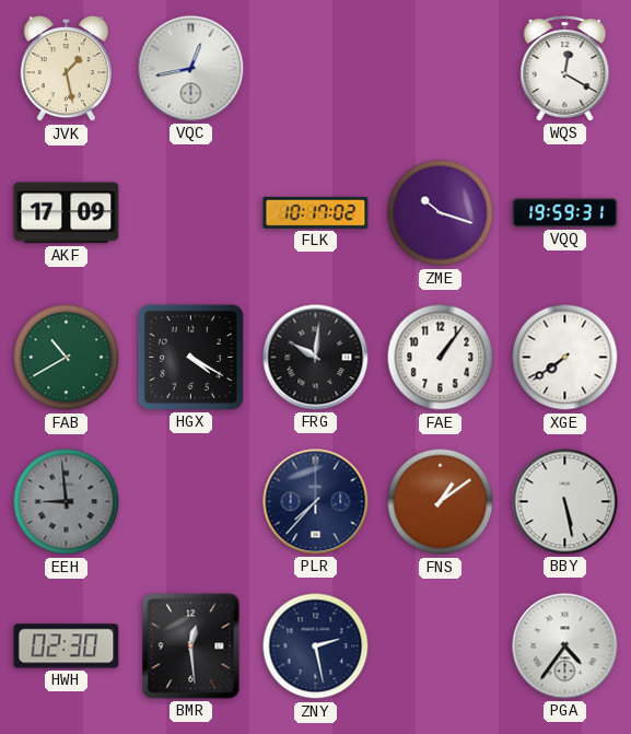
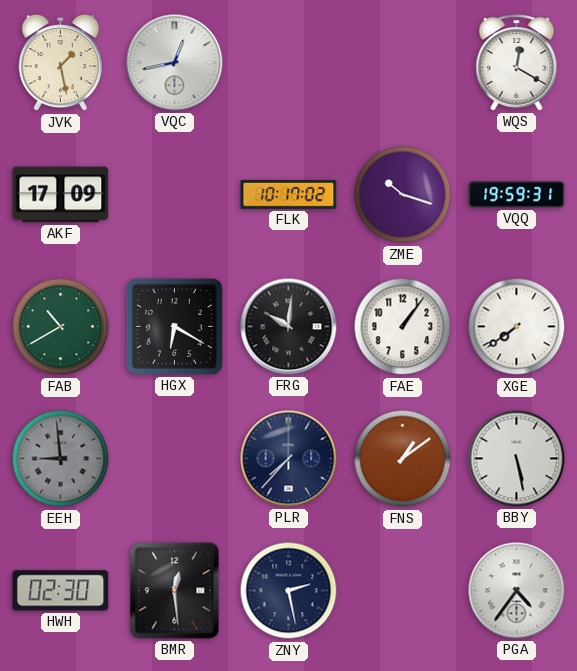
HGX: 4:20 -> 6:20
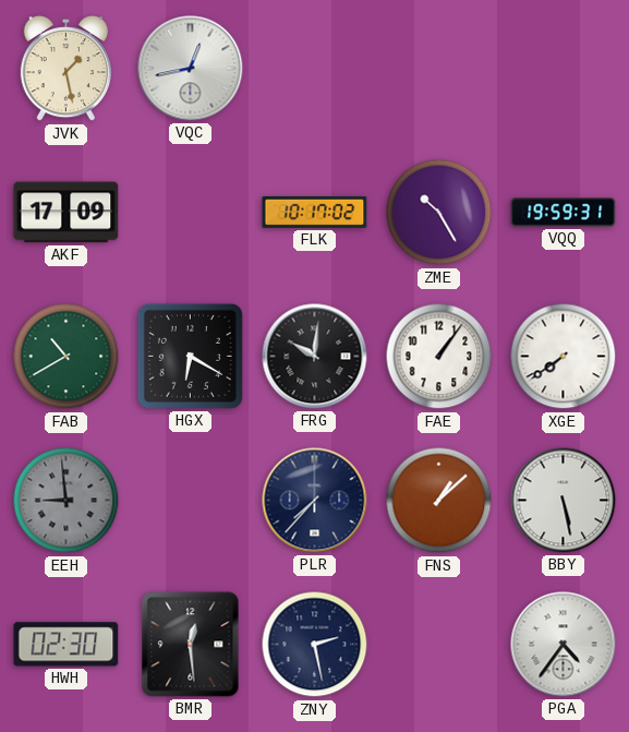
WQS: 12:20 -> none
ZME: 10:18 -> 10:25
FNS: 1:09 -> 1:08
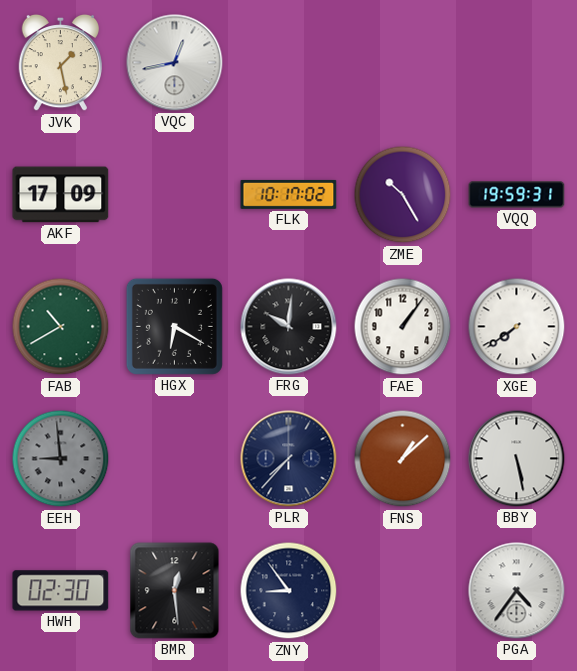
ZNY: 2:28 -> 8:54
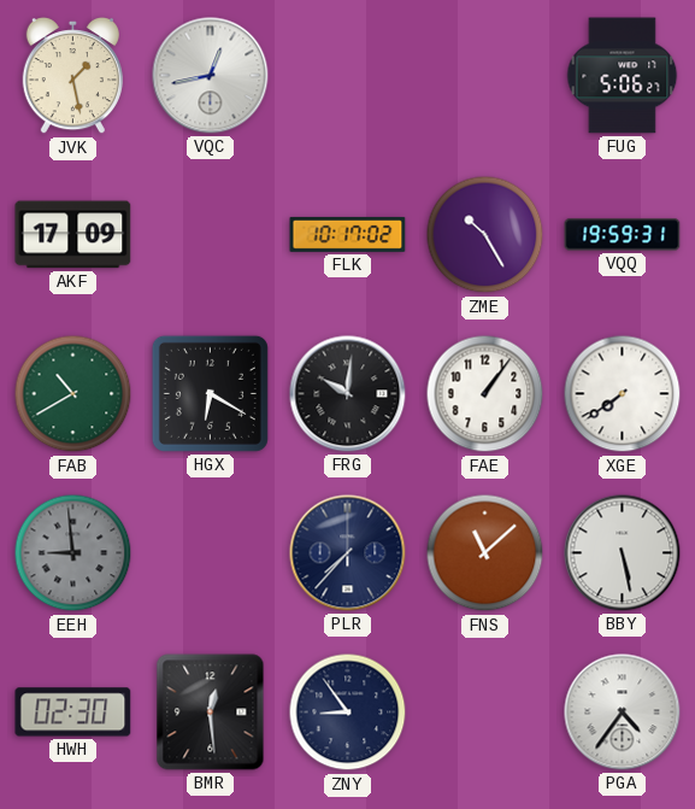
FUG: none -> 5:06
FNS: 1:08 -> 11:08
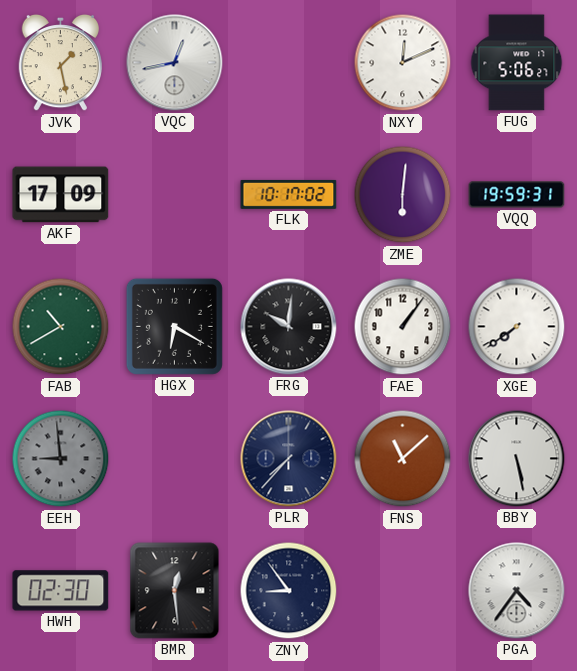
NXY: none -> 12:11
ZME: 10:25 -> 6:01
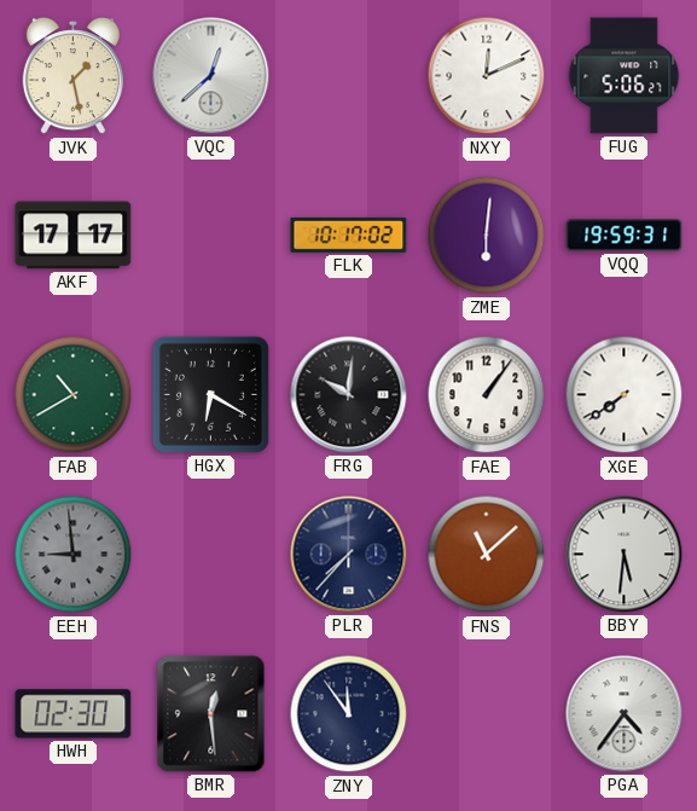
VQC: 12:43 -> 12:38
AKF: 17:09 -> 17:17
BBY: 5:28 -> 5:31
ZNY: 8:54 -> 11:54
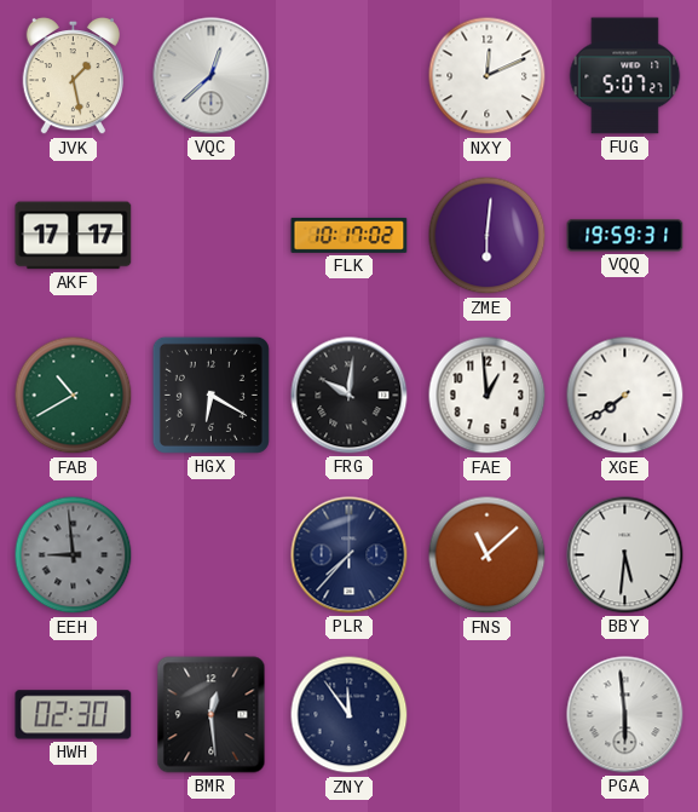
FUG: 5:06 -> 5:07
FAE: 1:06 -> 12:59
PGA: 4:36 -> 5:59
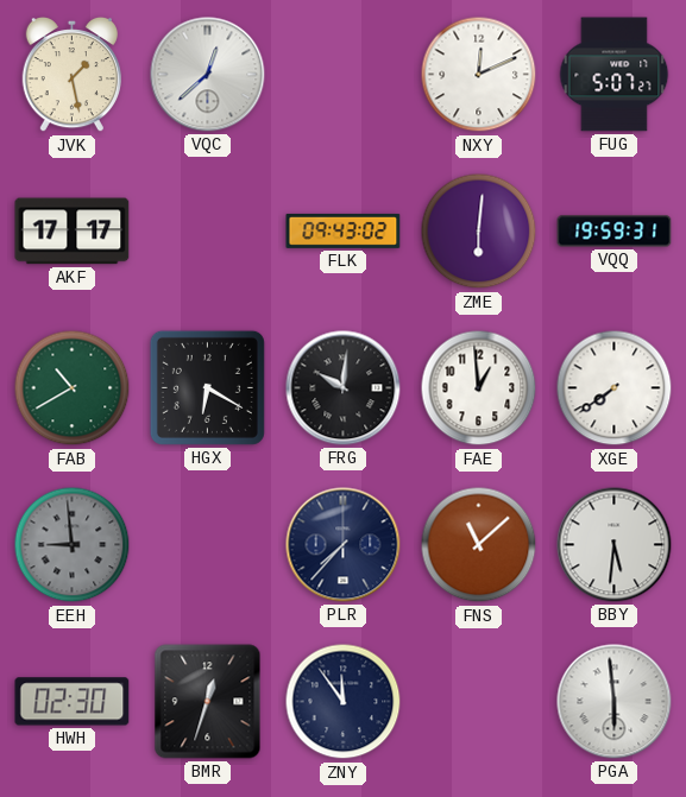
FLK: 10:17 -> 09:43
BMR: 12:29 -> 12:33
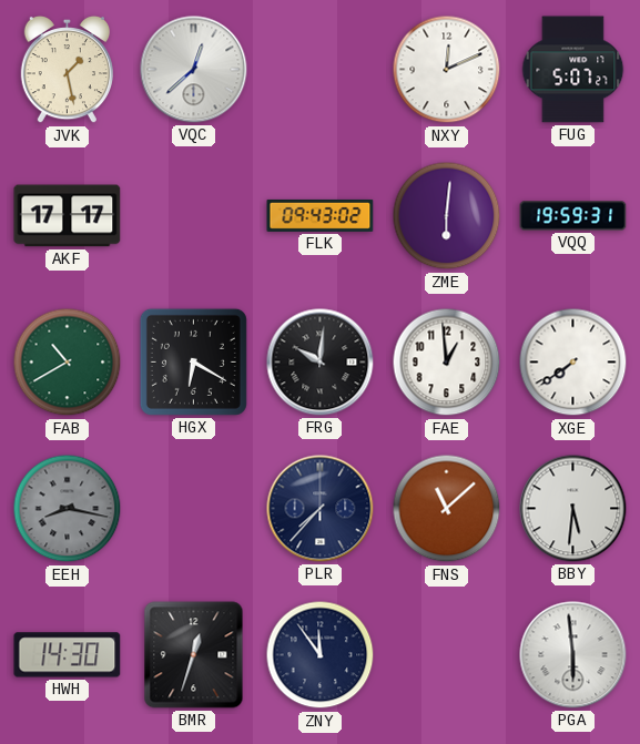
EEH: 8:59 -> 8:17
HWH: 02:30 -> 14:30
